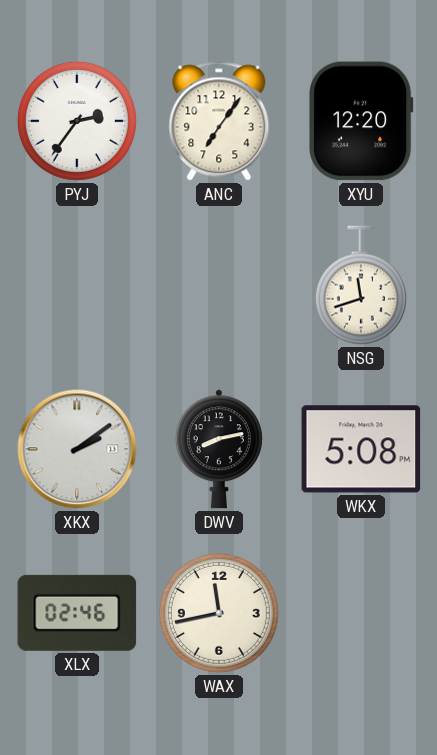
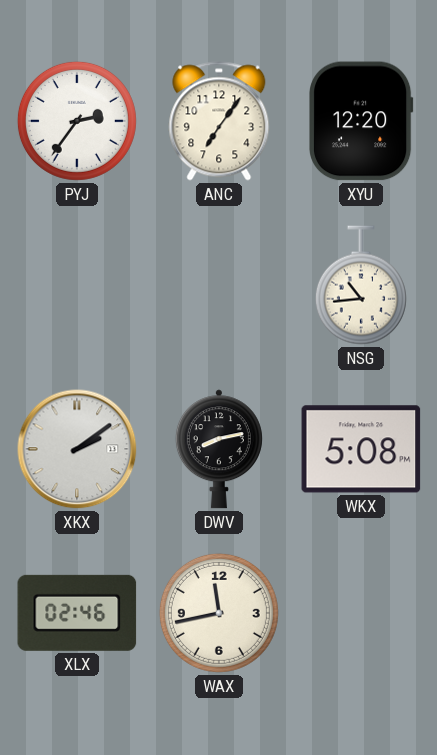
NSG: 11:42 -> 10:44
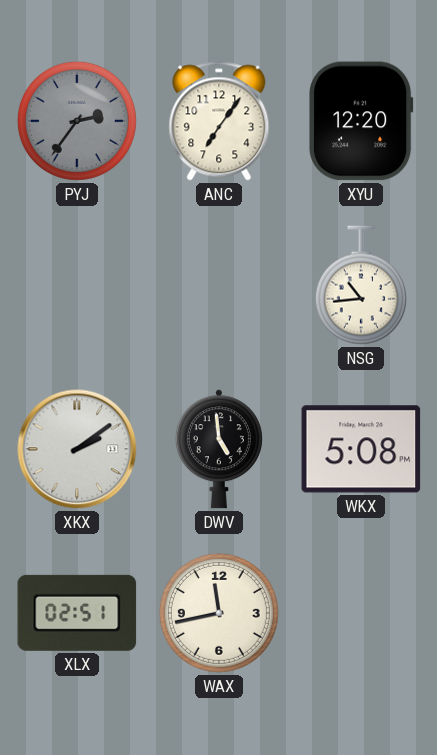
PYJ dial: white -> grey
DWV: 8:13 -> 4:59
XLX: 02:46 -> 02:51
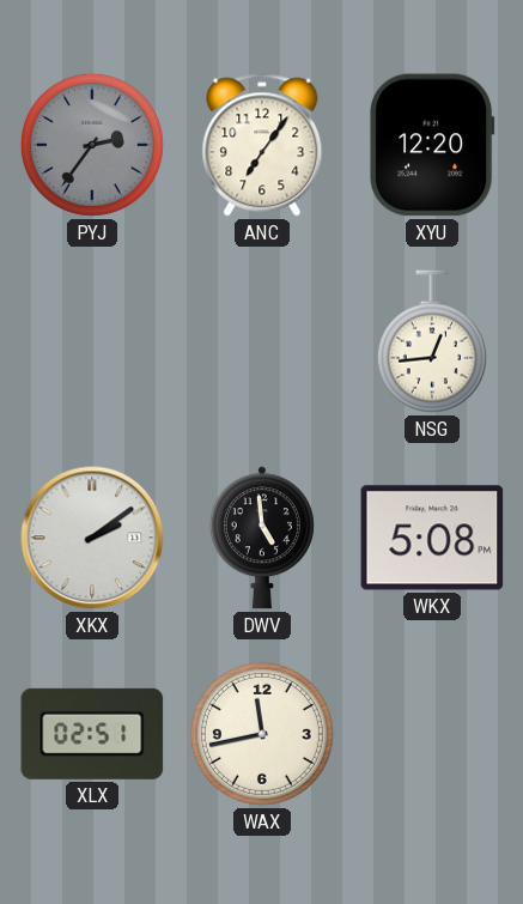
NSG: 10:44 -> 12:44
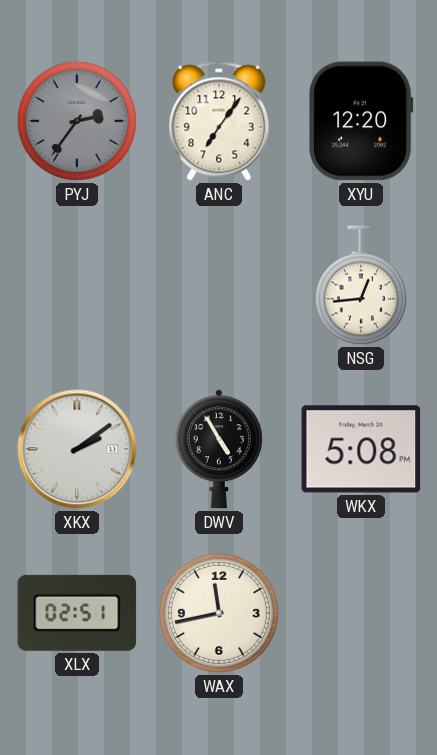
DWV: 4:59 -> 4:55
